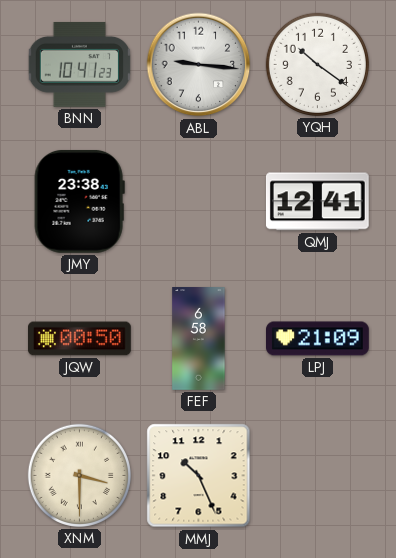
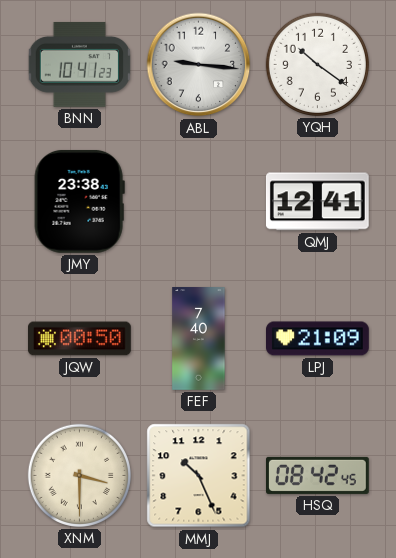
FEF: 6:58 -> 7:40
HSQ: none -> 08:42
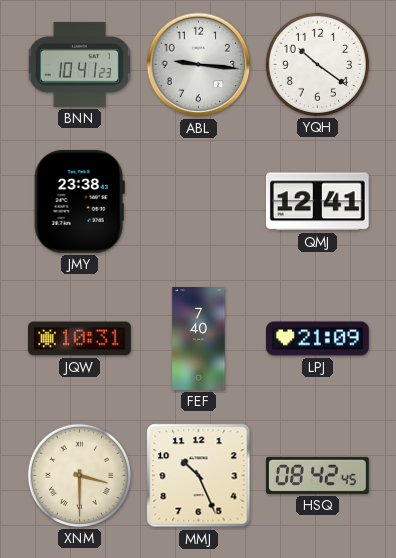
JQW: 00:50 -> 10:31
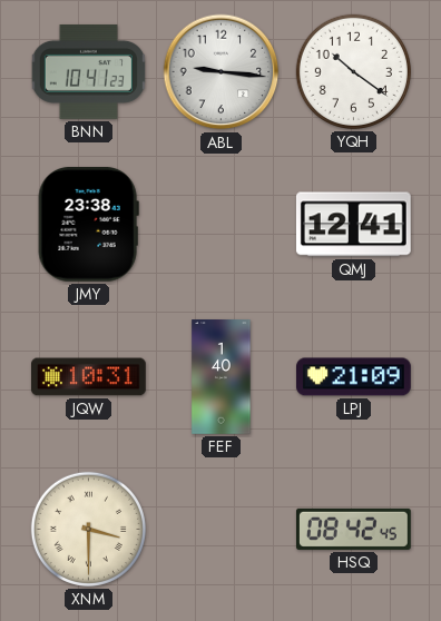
FEF: 7:40 -> 1:40
MMJ: 10:26 -> none
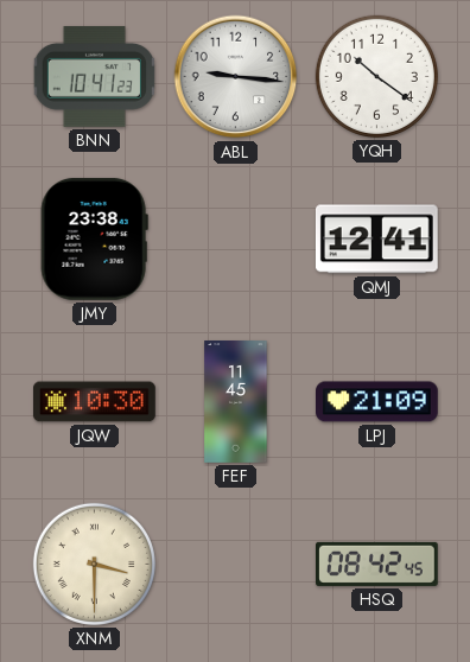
JQW: 10:31 -> 10:30
FEF: 1:40 -> 11:45
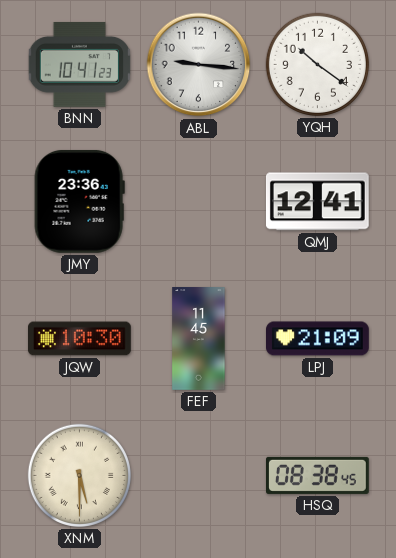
JMY: 23:38 -> 23:36
XNM: 3:30 -> 5:30
HSQ: 08:42 -> 08:38
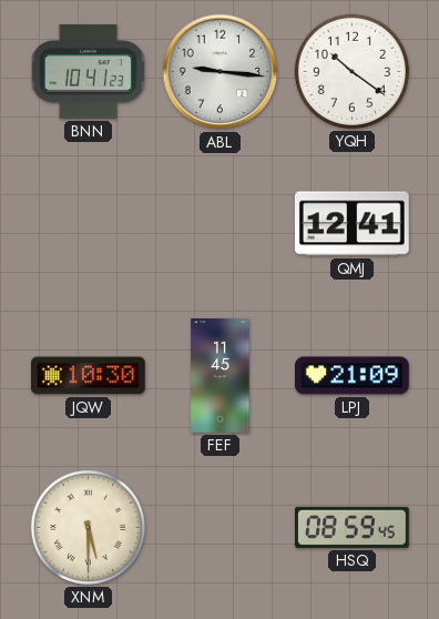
JMY: 23:36 -> none
HSQ: 08:38 -> 08:59
